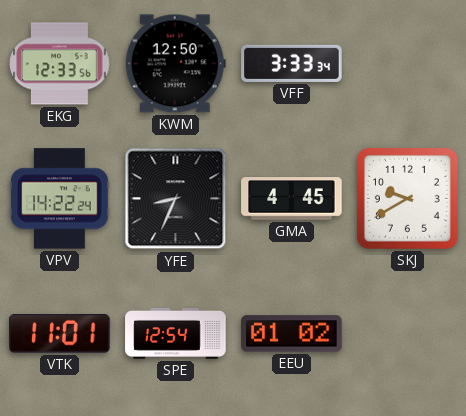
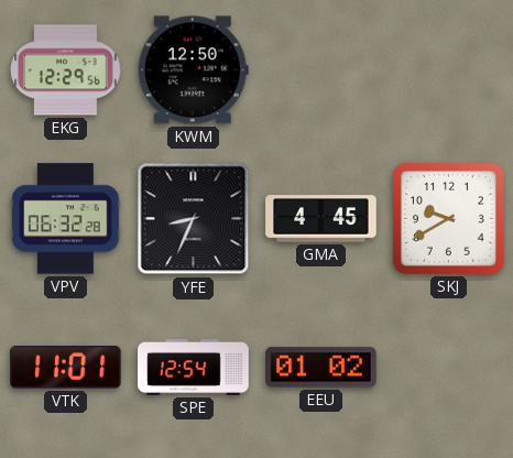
EKG: 12:33 -> 12:29
VFF: 3:33 -> none
VPV: 14:22 -> 06:32
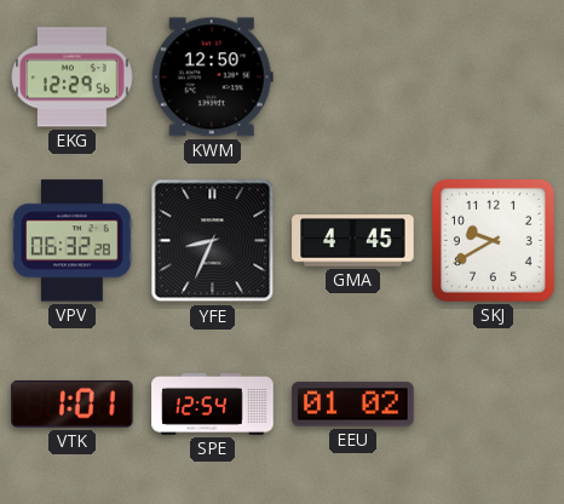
VTK: 11:01 -> 1:01
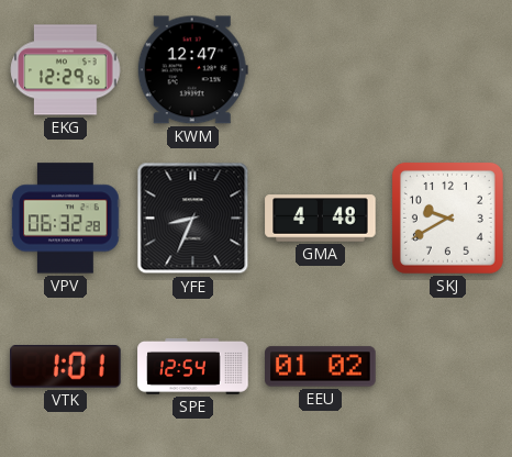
KWM: 12:50 -> 12:47
GMA: 4:45 -> 4:48
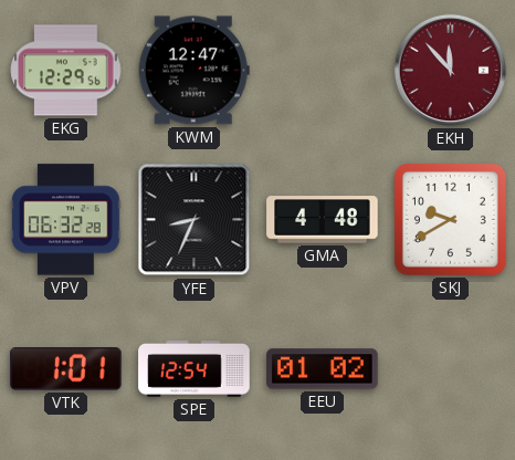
EKH: none -> 11:53
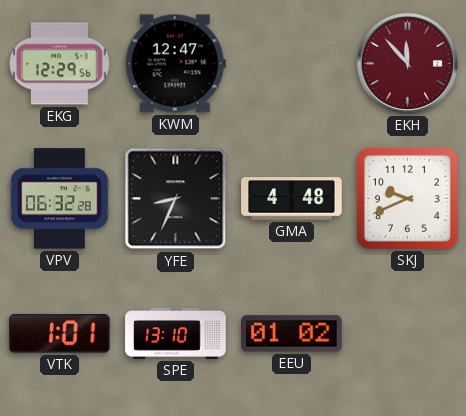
SKJ: 9:40 -> 9:41
SPE: 12:54 -> 13:10
